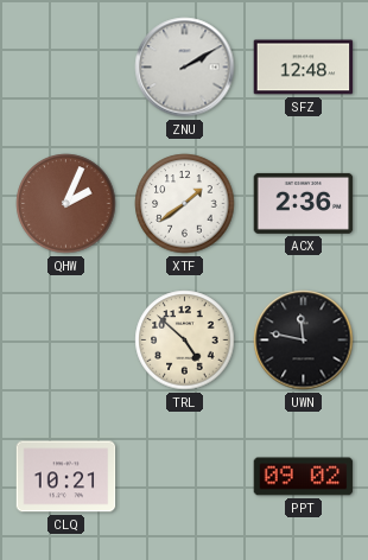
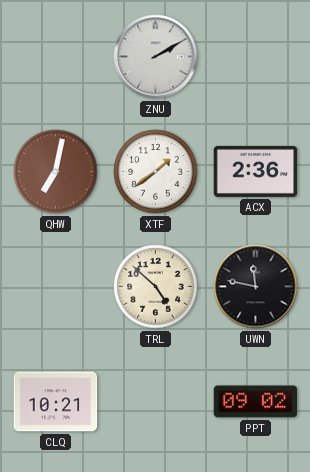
SFZ: 12:48 -> none
QHW: 2:04 -> 7:02
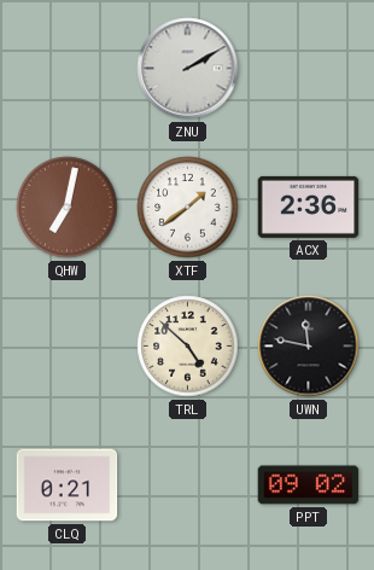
CLQ: 10:21 -> 0:21
